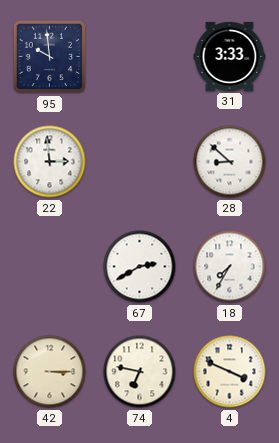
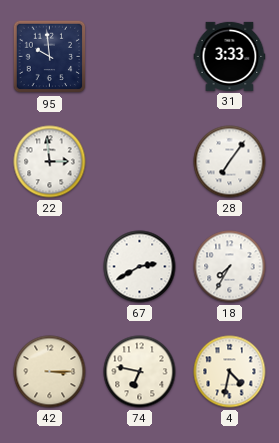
28: 8:52 -> 7:06
4: 3:49 -> 4:32
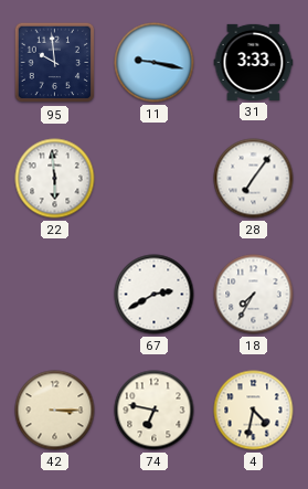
11: none -> 9:17
22: 2:59 -> 5:59
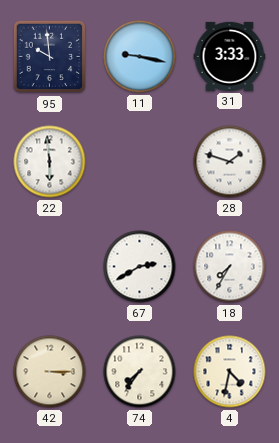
28: 7:06 -> 1:48
74: 6:47 -> 7:36
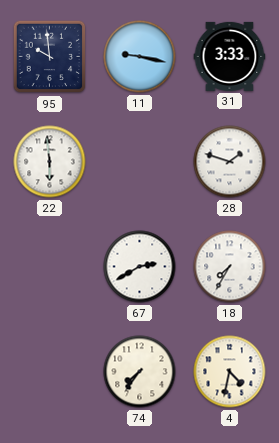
42: 3:15 -> none
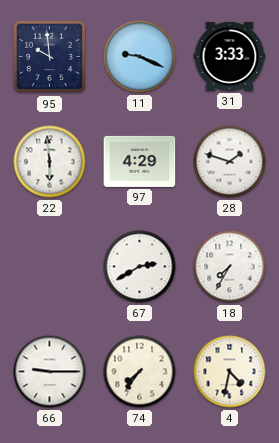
11: 9:17 -> 9:19
97: none -> 4:29
66: none -> 9:15
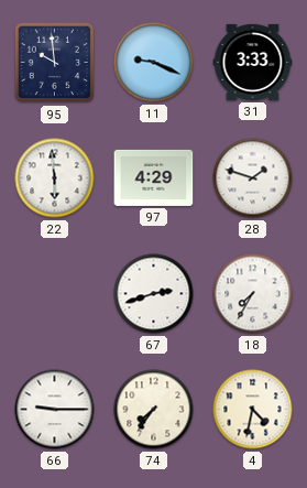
67: 2:40 -> 2:42
